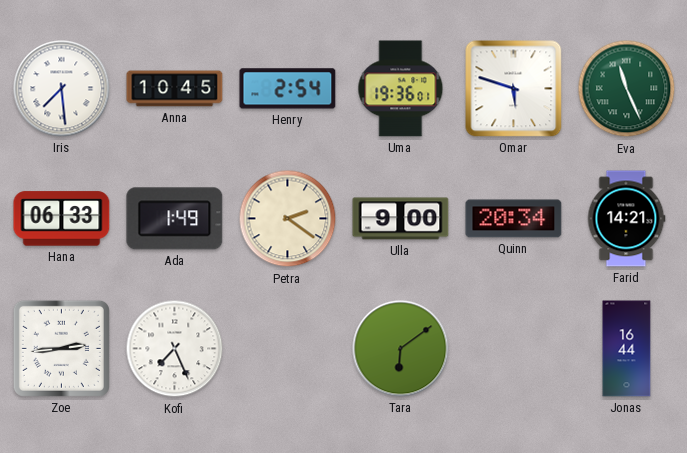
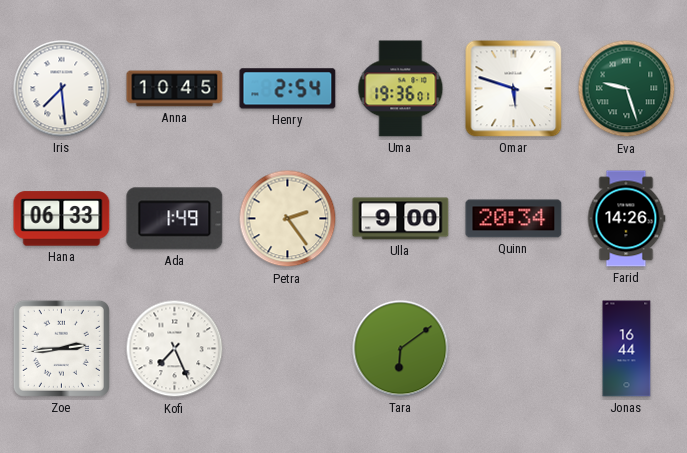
Eva: 11:26 -> 9:27
Petra: 2:21 -> 2:24
Farid: 14:21 -> 14:26
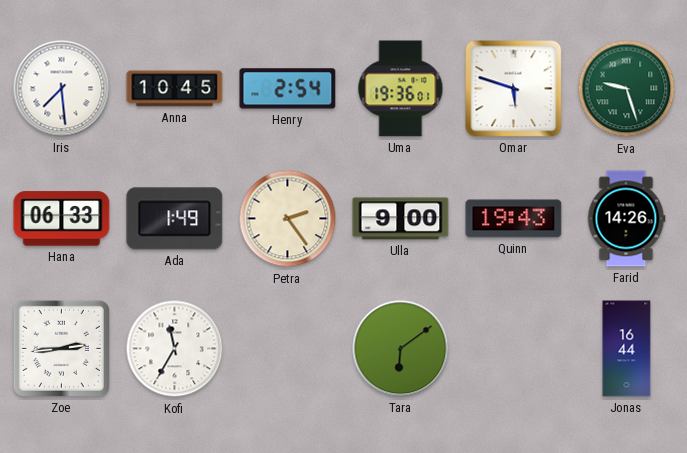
Quinn: 20:34 -> 19:43
Kofi: 7:26 -> 11:35
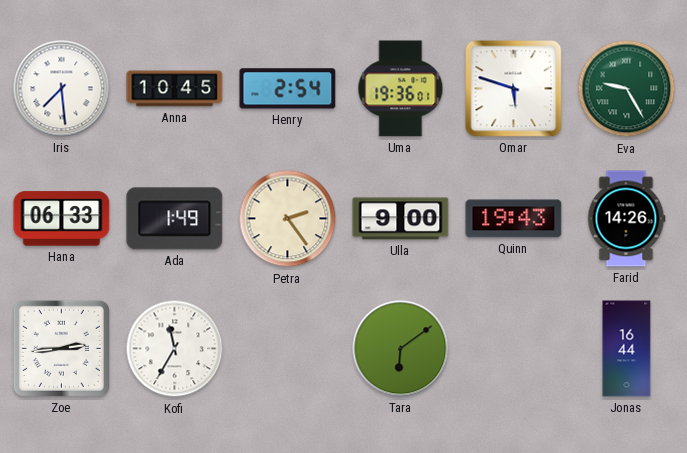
Eva: 9:27 -> 9:25
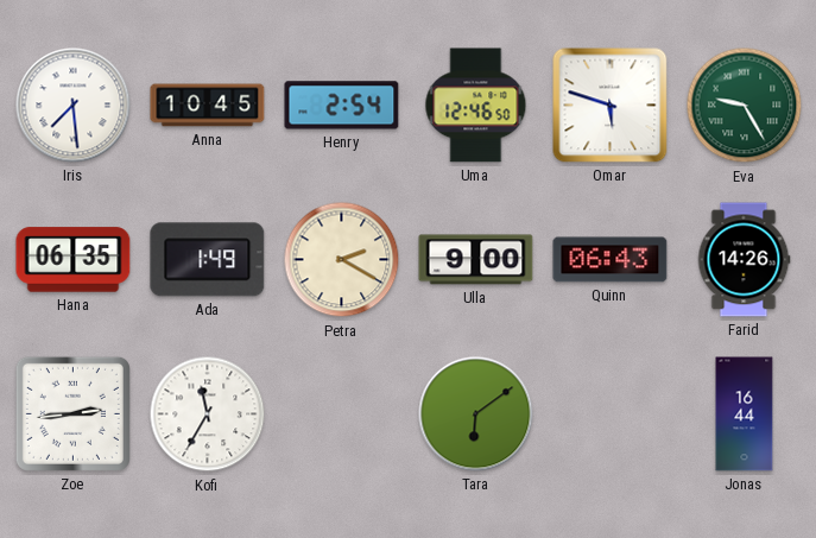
Uma: 19:36 -> 12:46
Hana: 06:33 -> 06:35
Petra: 2:24 -> 2:20
Quinn: 19:43 -> 06:43
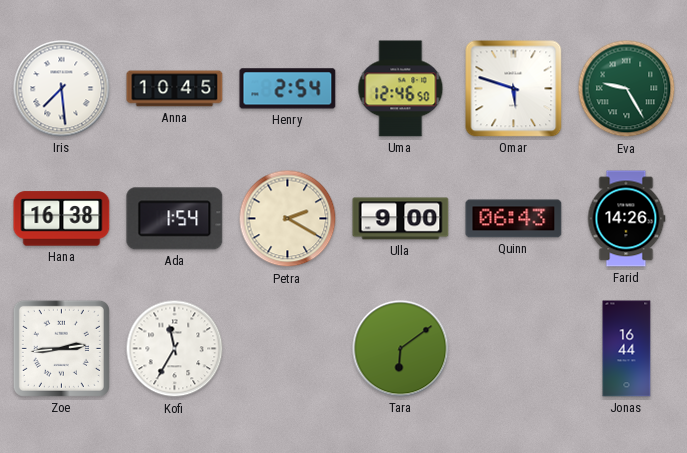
Hana: 06:35 -> 16:38
Ada: 1:49 -> 1:54
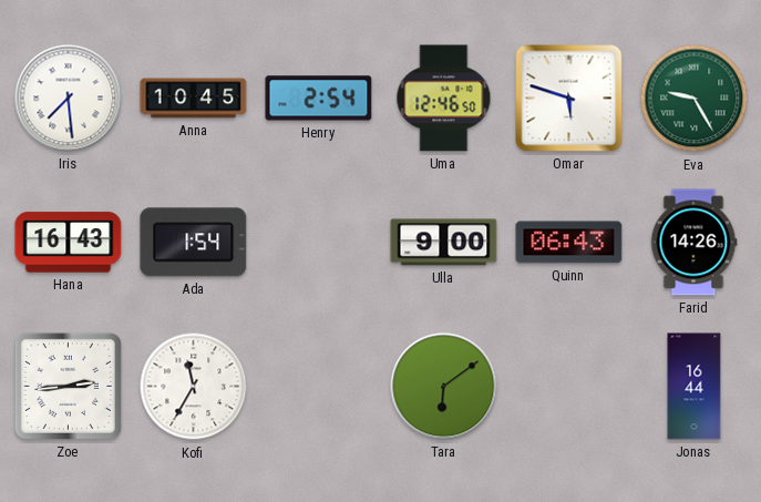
Hana: 16:38 -> 16:43
Petra: 2:20 -> none
